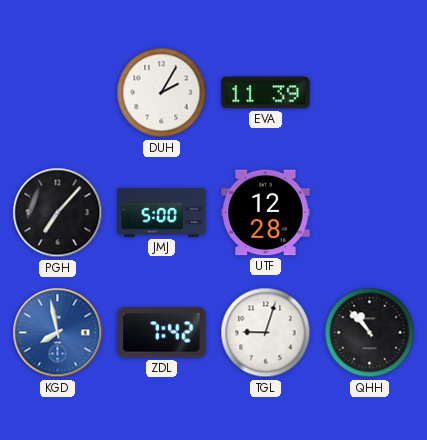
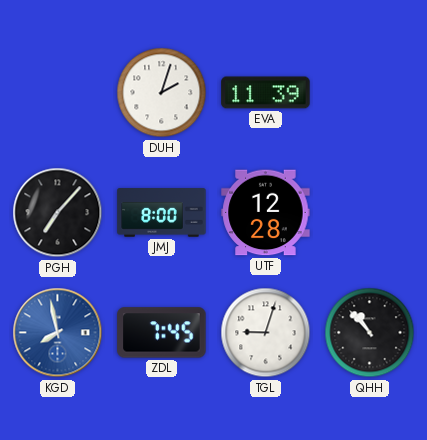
DUH: 2:05 -> 2:03
JMJ: 5:00 -> 8:00
ZDL: 7:42 -> 7:45
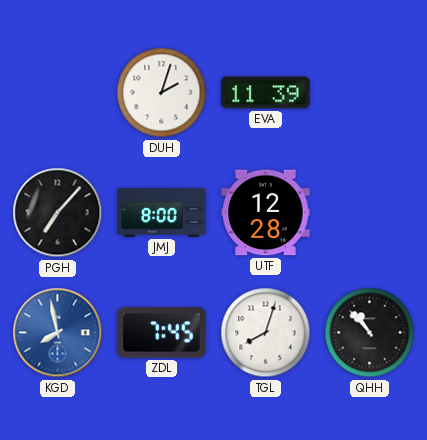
TGL: 9:03 -> 8:03
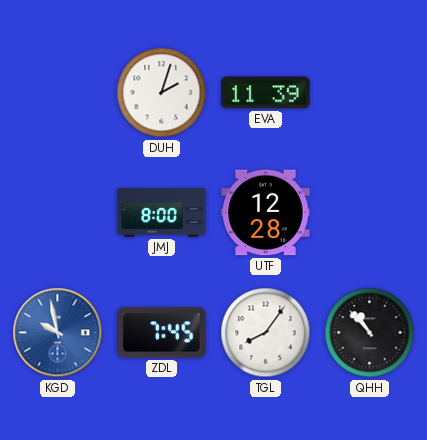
PGH: 7:07 -> none
KGD: 7:58 -> 9:58
TGL: 8:03 -> 8:06
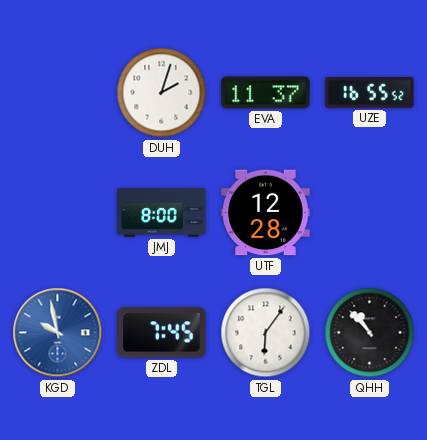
EVA: 11:39 -> 11:37
UZE: none -> 16:55
TGL: 8:06 -> 6:06
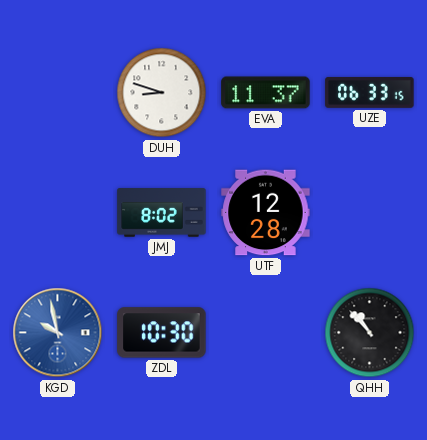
DUH: 2:03 -> 8:48
UZE: 16:55 -> 06:33
JMJ: 8:00 -> 8:02
ZDL: 7:45 -> 10:30
TGL: 6:06 -> none
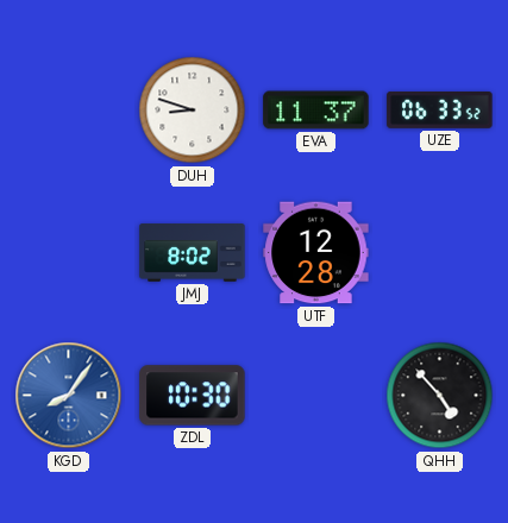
UZE: 06:33:15 -> 06:33:52
KGD: 9:58 -> 8:06
QHH: 10:53 -> 4:53
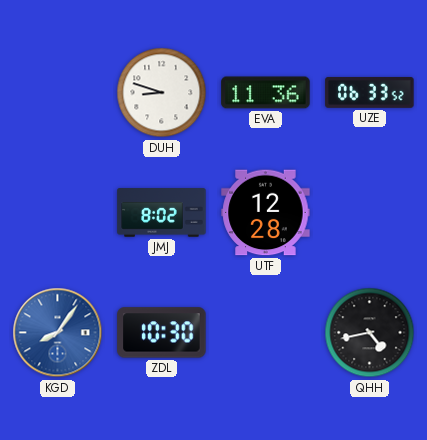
EVA: 11:37 -> 11:36
QHH: 4:53 -> 4:43
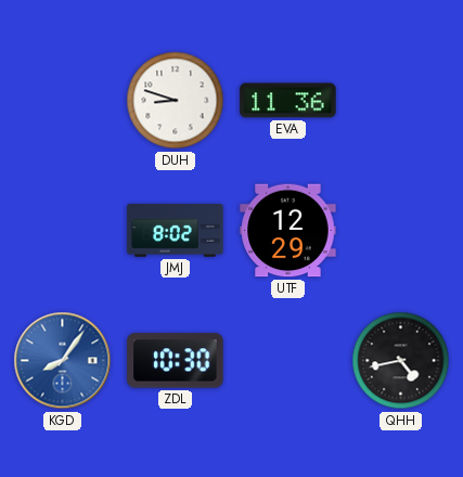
UZE: 06:33 -> none
UTF: 12:28 -> 12:29
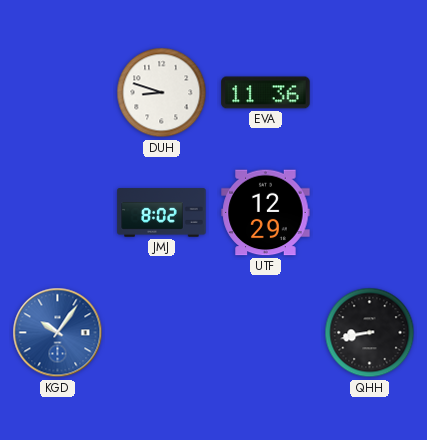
KGD: 8:06 -> 10:06
ZDL: 10:30 -> none
QHH: 4:43 -> 8:43
